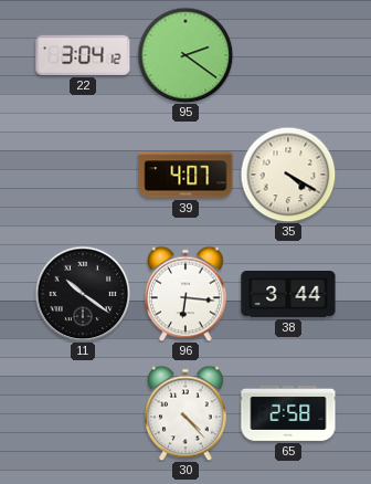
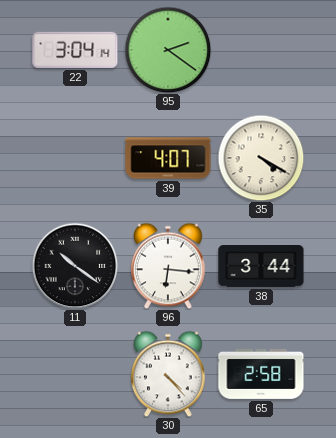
22: 3:04:12 -> 3:04:14
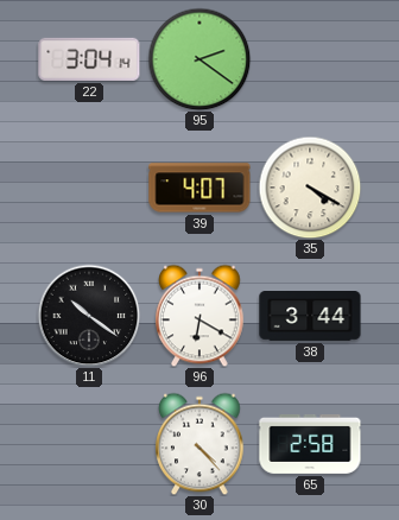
96: 6:16 -> 6:20
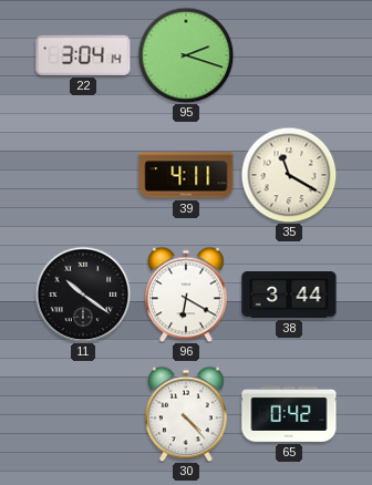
95: 2:21 -> 2:18
39: 4:07 -> 4:11
35: 4:20 -> 11:20
65: 2:58 -> 0:42
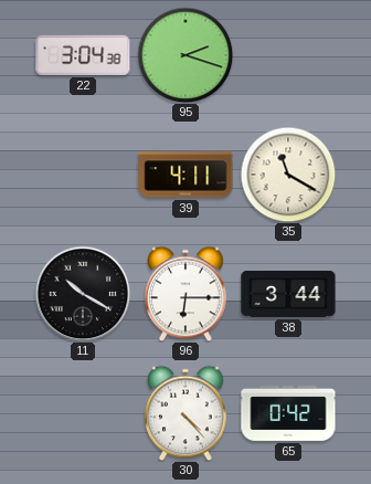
22: 3:04:14 -> 3:04:38
11: 10:21 -> 10:20
96: 6:20 -> 6:15
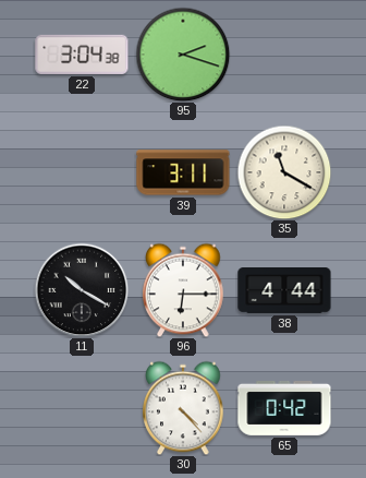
39: 4:11 -> 3:11
38: 3:44 -> 4:44
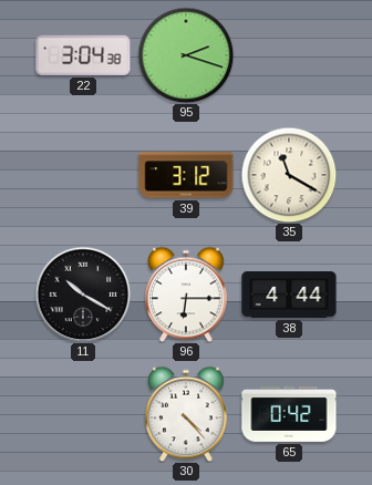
39: 3:11 -> 3:12
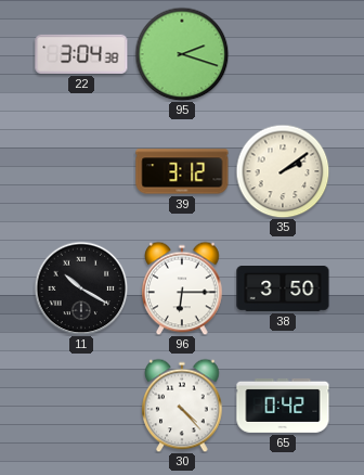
35: 11:20 -> 2:09
38: 4:44 -> 3:50
